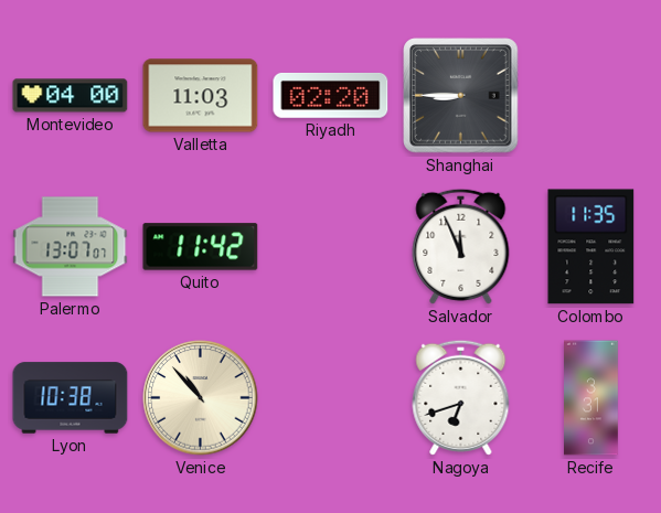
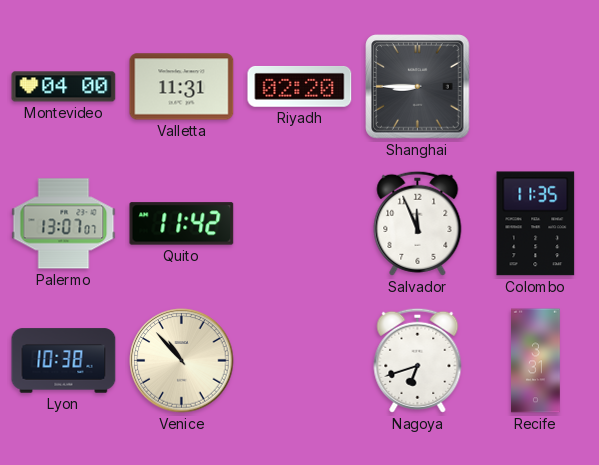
Valletta: 11:03 -> 11:31
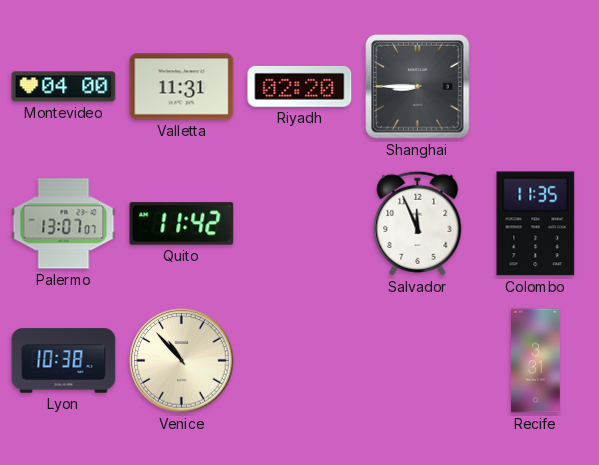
Nagoya: 6:42 -> none
